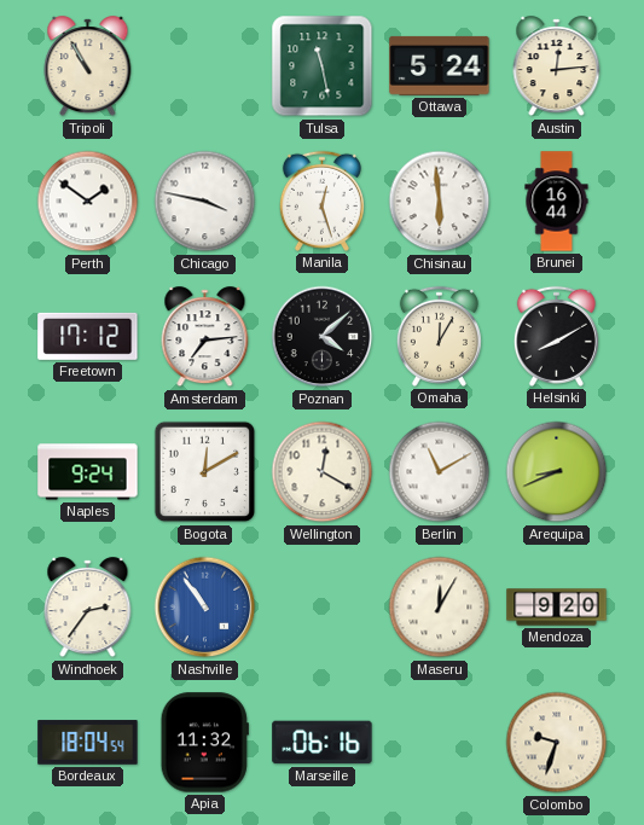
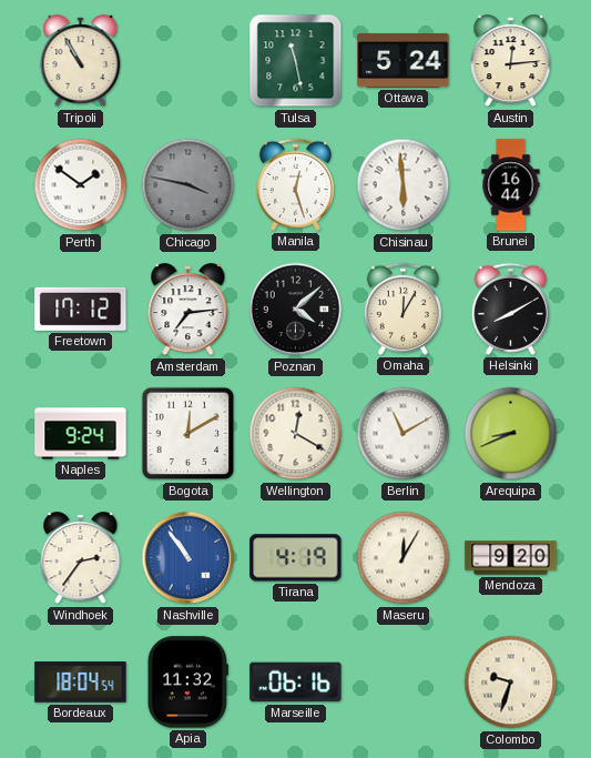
Chicago dial: white -> grey
Tirana: none -> 4:19
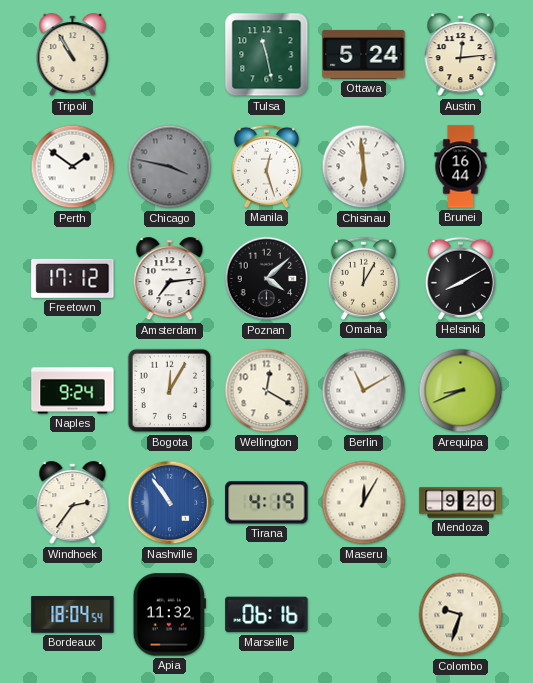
Bogota: 12:10 -> 12:05
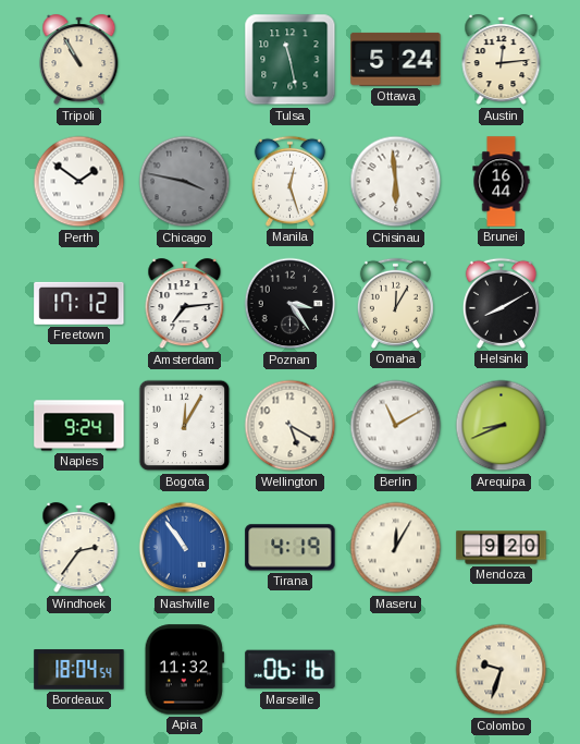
Poznan: 4:08 -> 3:24
Wellington: 12:20 -> 5:20
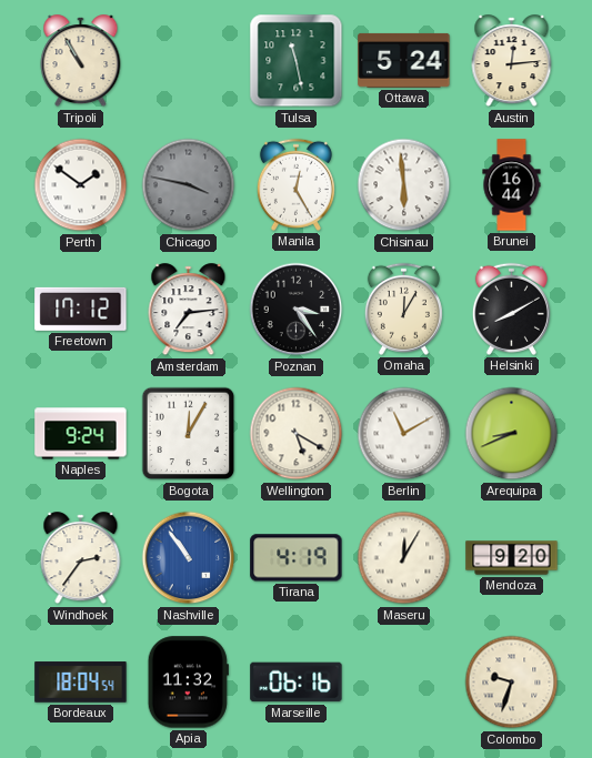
Manila: 12:27 -> 12:25
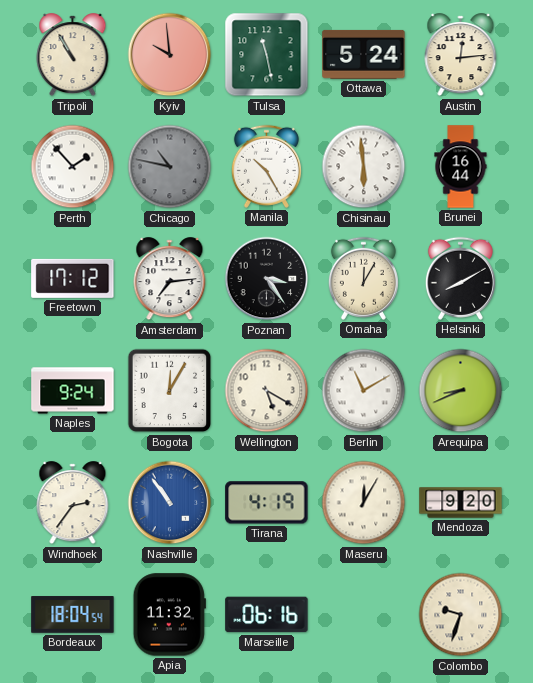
Kyiv: none -> 9:59
Perth: 1:51 -> 1:53
Chicago: 3:47 -> 10:47
Manila: 12:25 -> 10:25
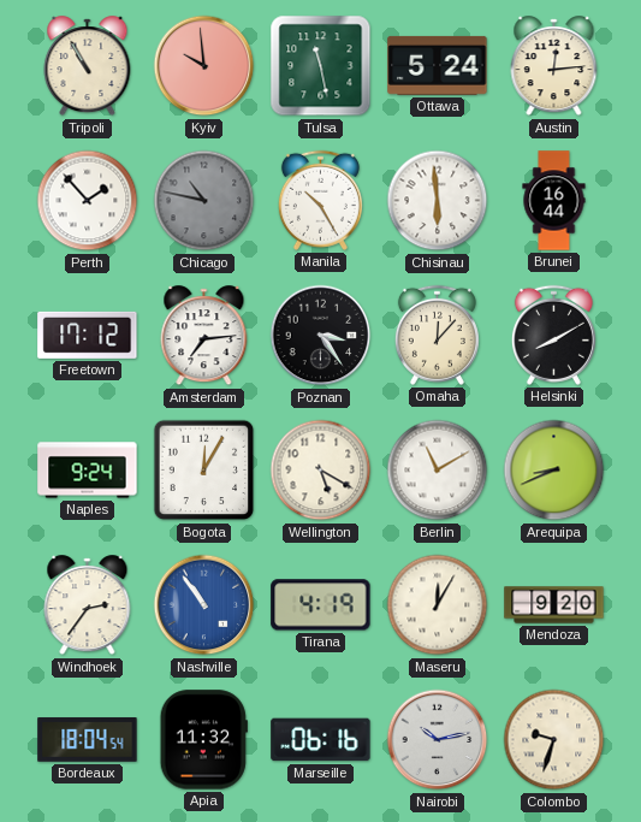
Omaha: 12:05 -> 12:07
Nairobi: none -> 10:13
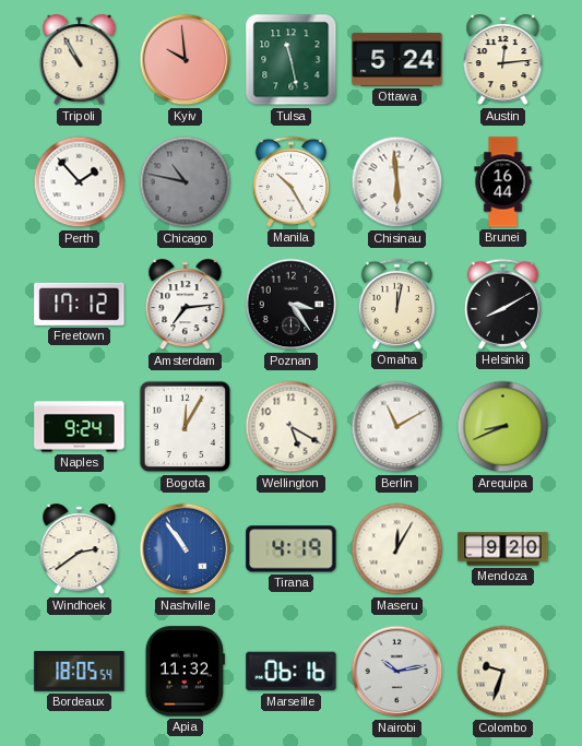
Omaha: 12:07 -> 12:02
Windhoek: 2:36 -> 2:39
Bordeaux: 18:04 -> 18:05
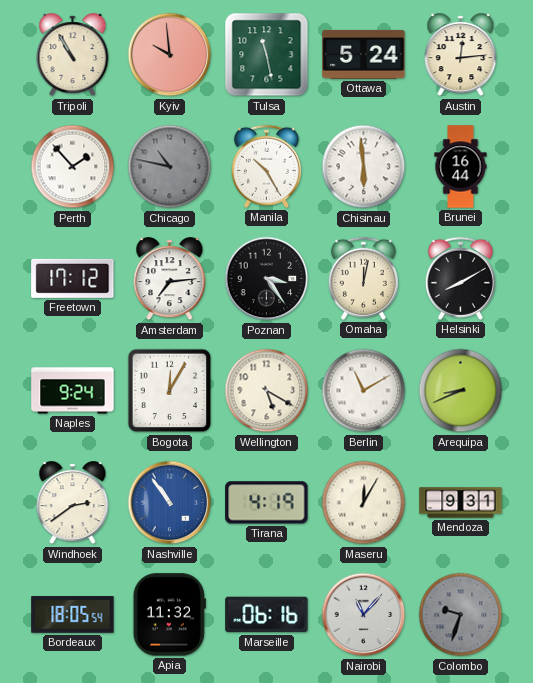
Mendoza: 9:20 -> 9:31
Nairobi: 10:13 -> 11:07
Colombo dial: cream -> grey
